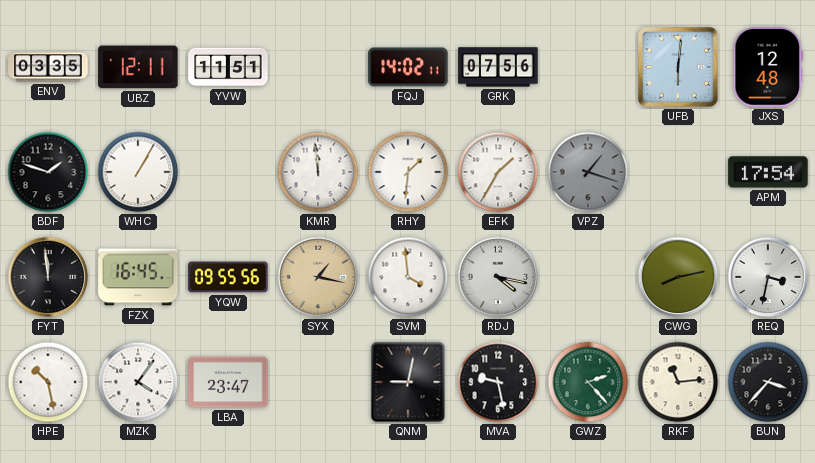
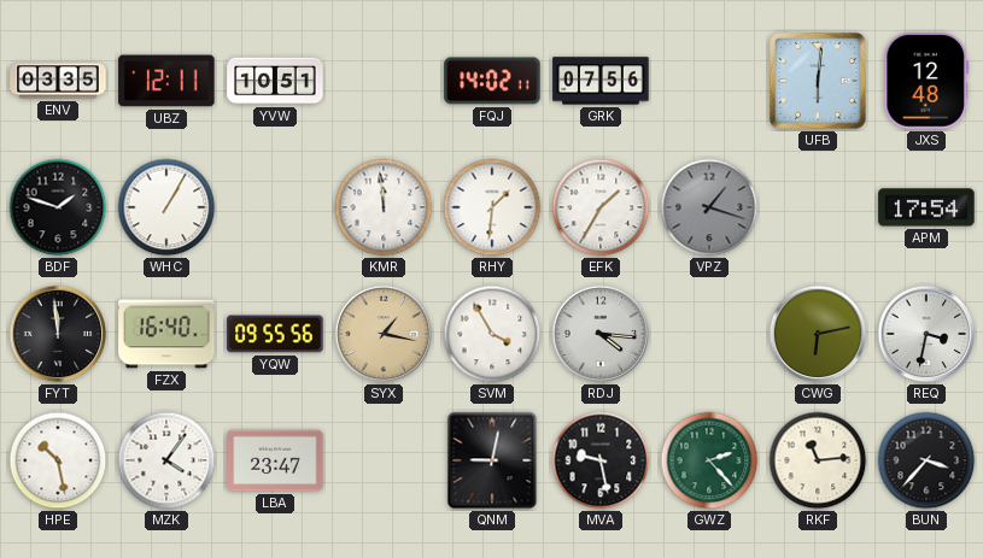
YVW: 11:51 -> 10:51
FZX: 16:45 -> 16:40
SVM: 3:59 -> 3:55
RDJ: 4:17 -> 4:16
CWG: 8:13 -> 6:13
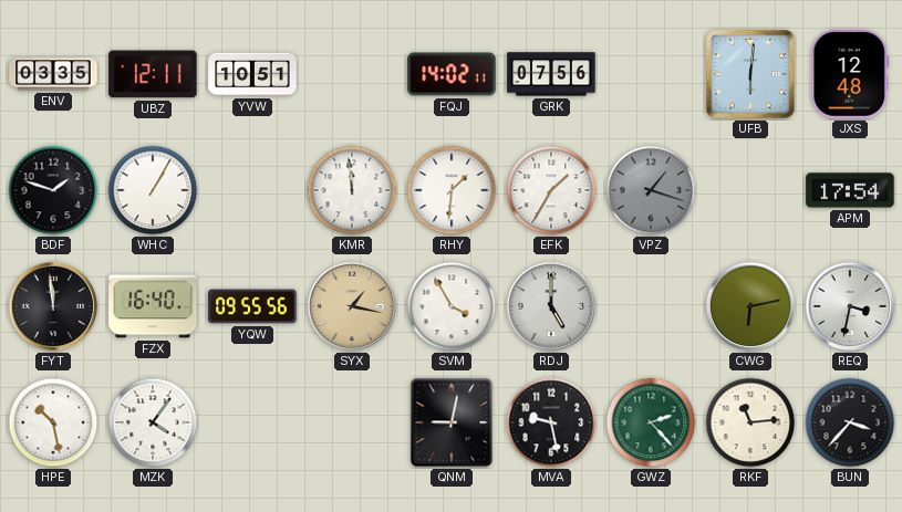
RDJ: 4:16 -> 5:00
LBA: 23:47 -> none
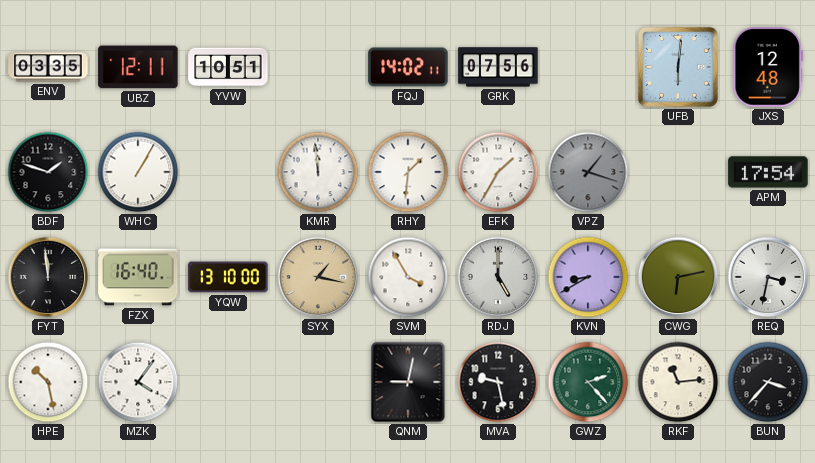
YQW: 09:55 -> 13:10
KVN: none -> 8:40
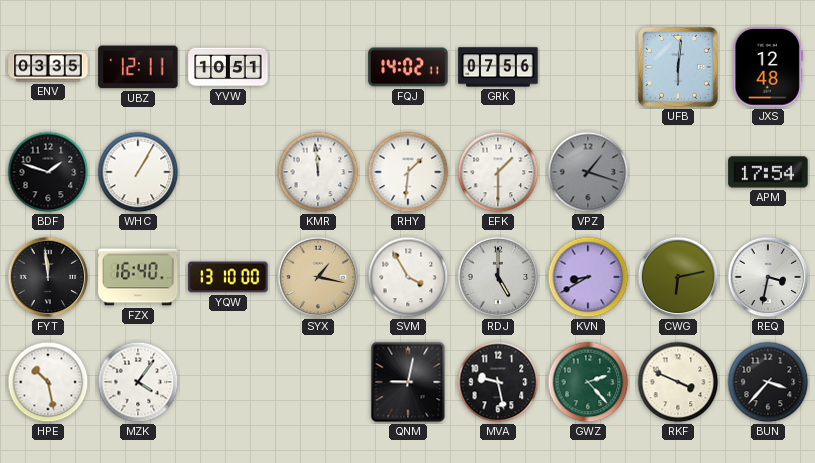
EFK: 1:35 -> 1:30
RKF: 11:14 -> 3:49
